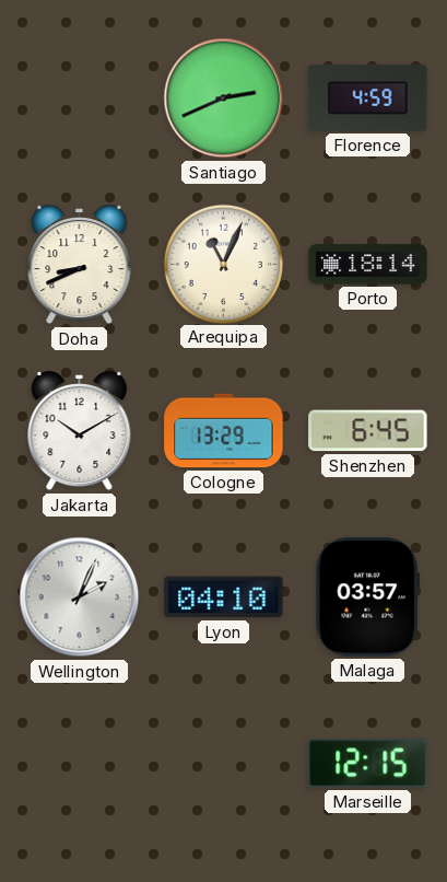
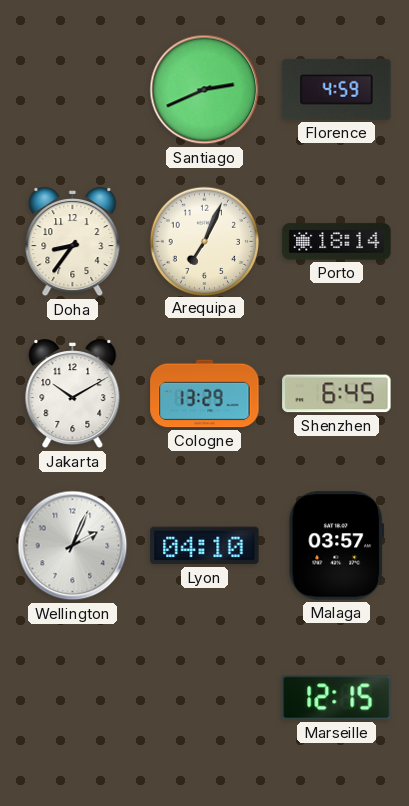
Doha: 8:41 -> 8:36
Arequipa: 11:04 -> 7:04
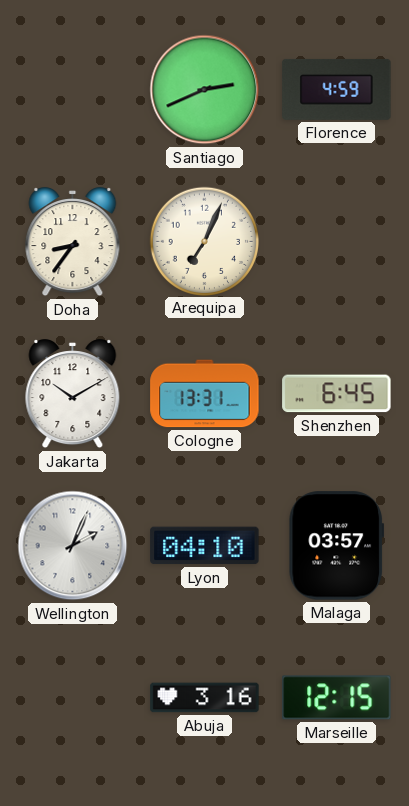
Porto: 18:14 -> none
Cologne: 13:29 -> 13:31
Abuja: none -> 3:16
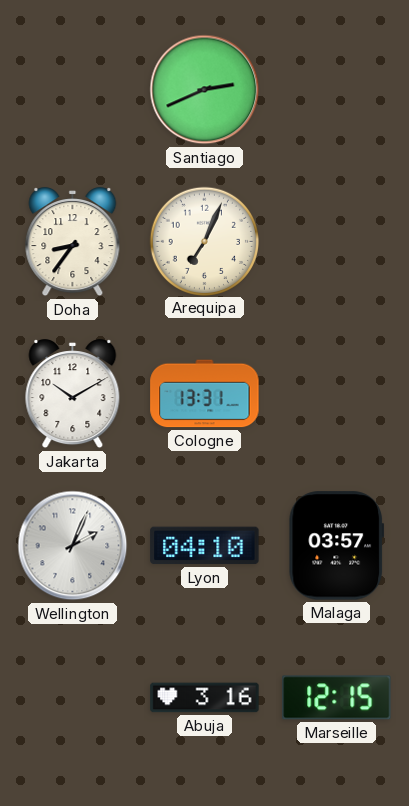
Florence: 4:59 -> none
Shenzhen: 6:45 -> none
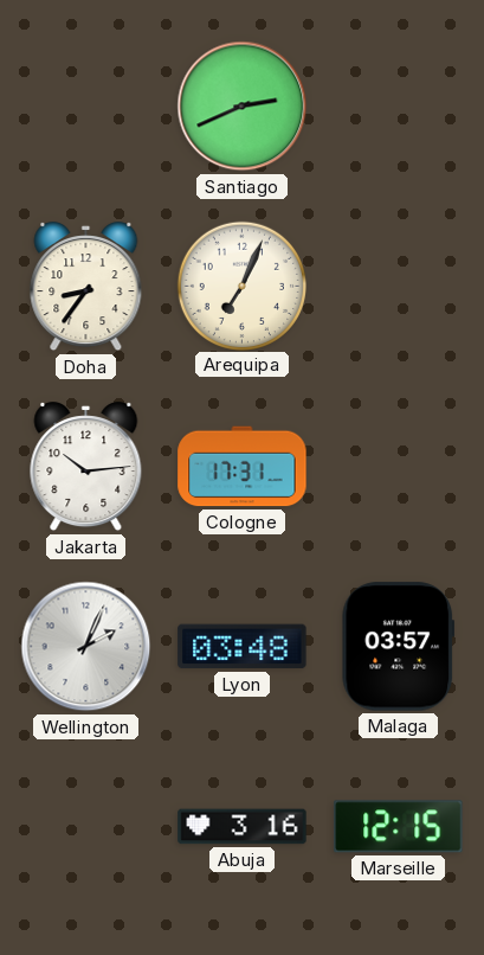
Jakarta: 10:10 -> 10:14
Cologne: 13:31 -> 17:31
Lyon: 04:10 -> 03:48
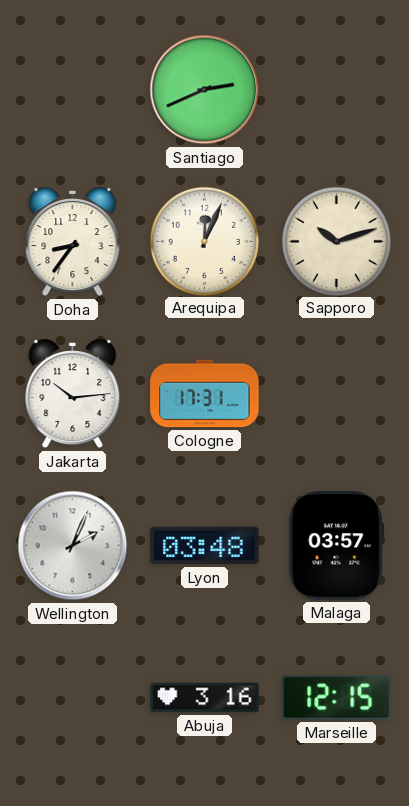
Arequipa: 7:04 -> 12:04
Sapporo: none -> 10:12
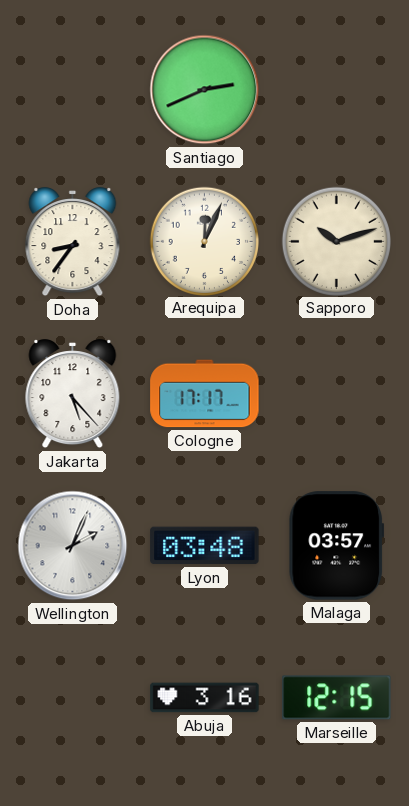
Jakarta: 10:14 -> 5:23
Cologne: 17:31 -> 17:17
